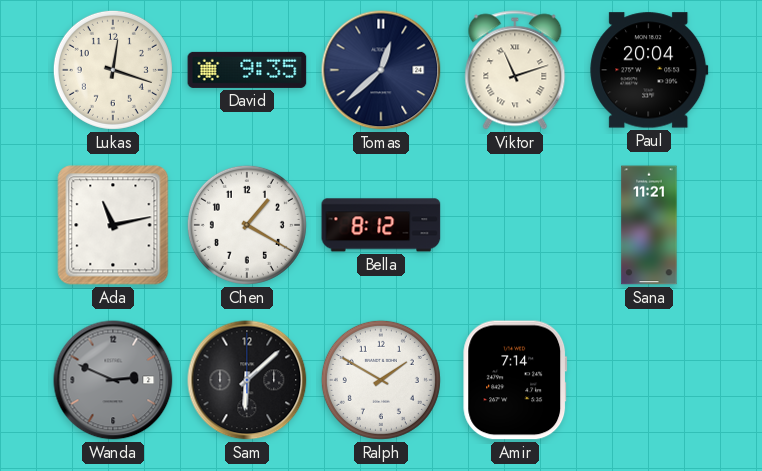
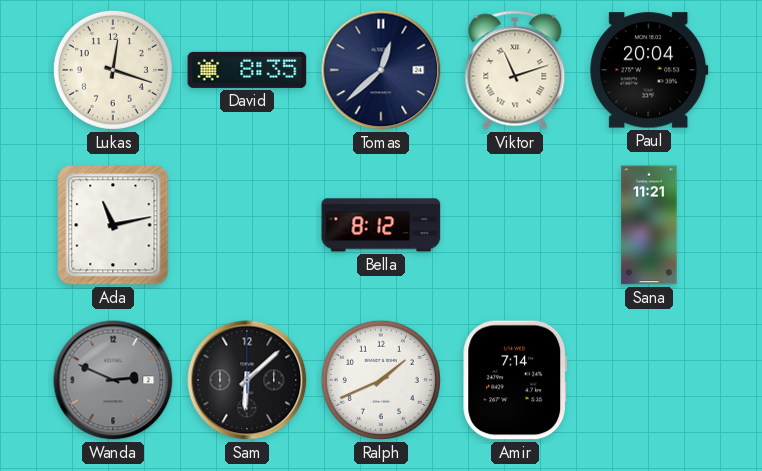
David: 9:35 -> 8:35
Chen: 1:20 -> none
Ralph: 1:50 -> 1:41
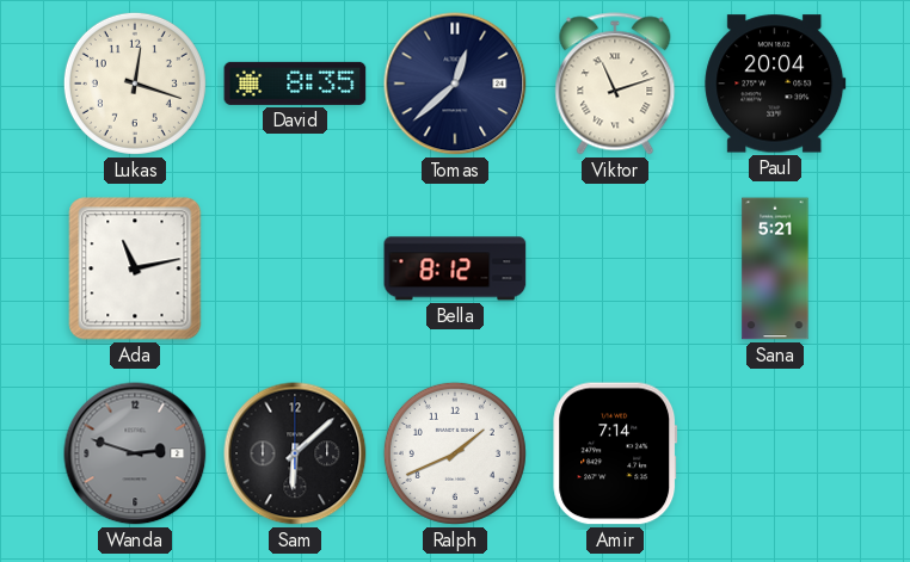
Sana: 11:21 -> 5:21
Wanda: 2:49 -> 2:48
